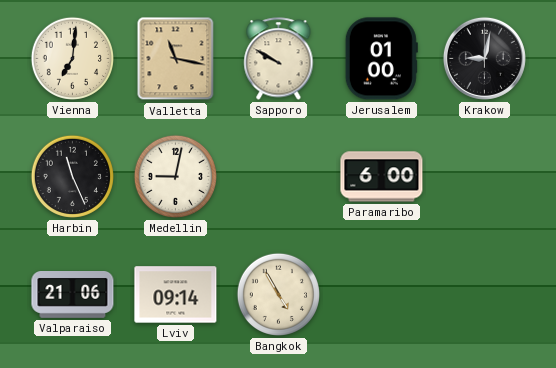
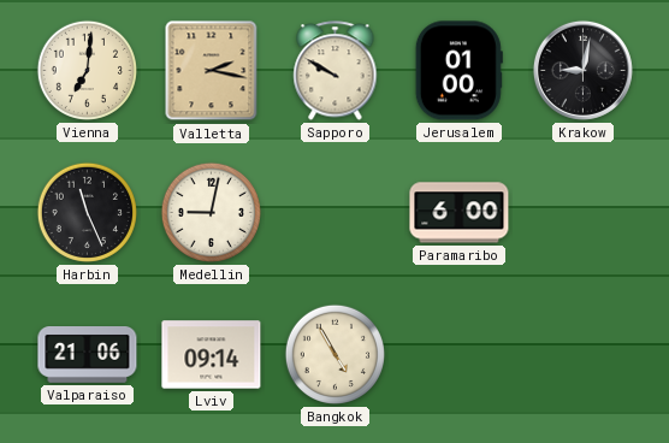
Valletta: 11:17 -> 2:17
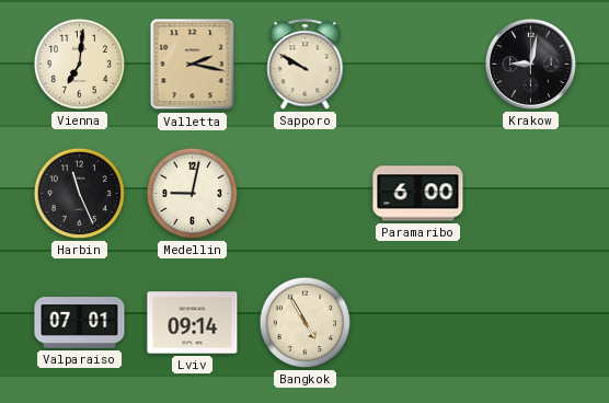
Jerusalem: 01:00 -> none
Valparaiso: 21:06 -> 07:01
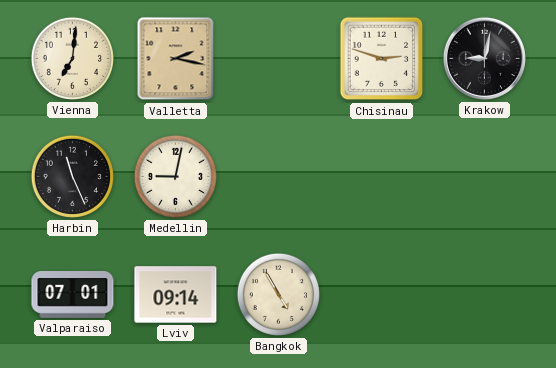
Sapporo: 9:50 -> none
Chisinau: none -> 2:48
Paramaribo: 6:00 -> none
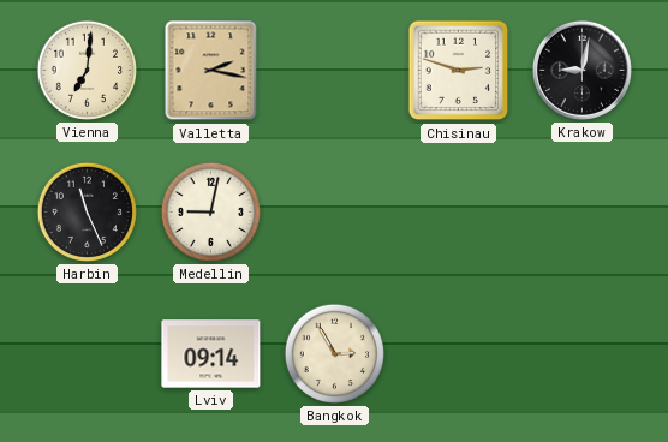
Valparaiso: 07:01 -> none
Bangkok: 4:55 -> 2:55
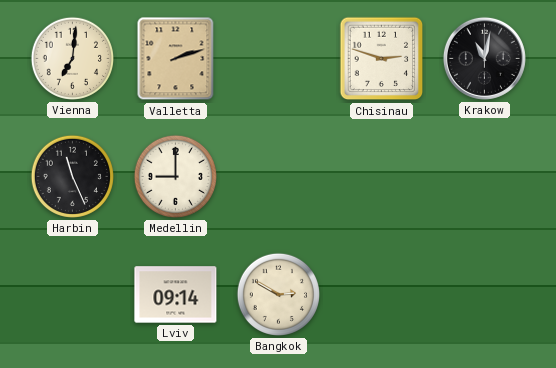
Valletta: 2:17 -> 2:12
Krakow: 9:02 -> 11:02
Medellin: 9:02 -> 9:00
Bangkok: 2:55 -> 2:50
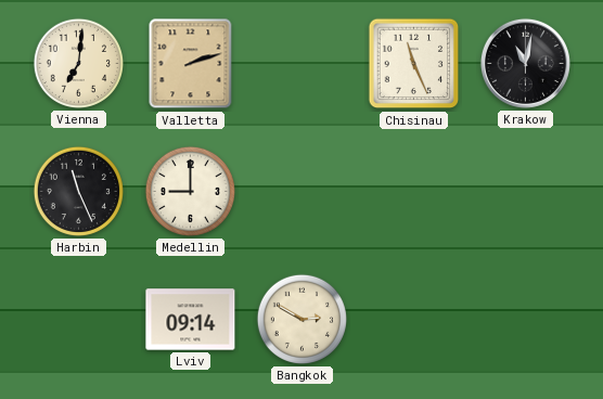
Chisinau: 2:48 -> 11:26
